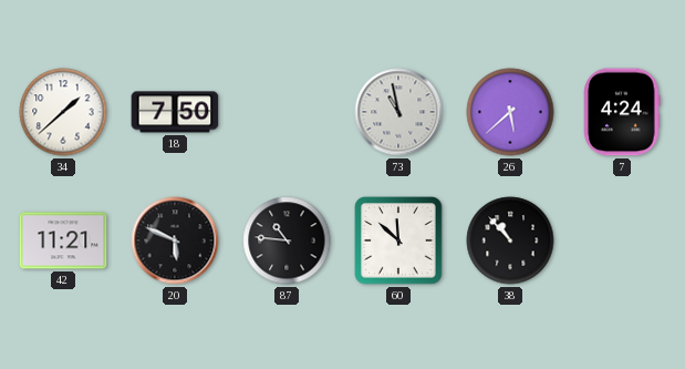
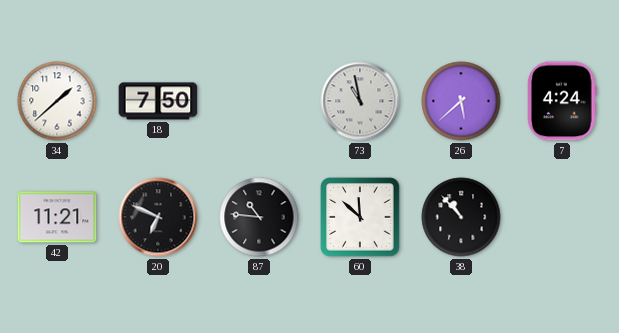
20: 5:49 -> 6:49
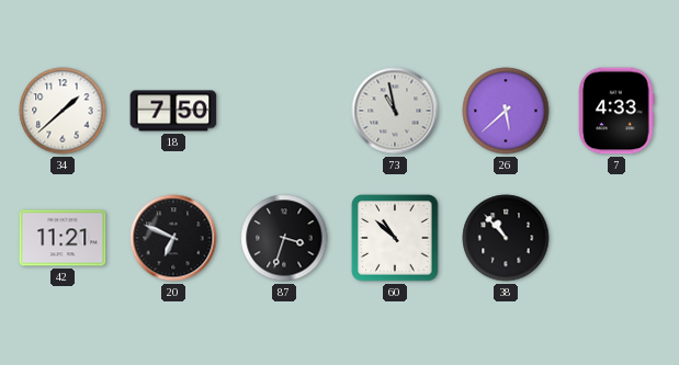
7: 4:24 -> 4:33
87: 10:46 -> 3:33
60: 11:52 -> 10:52
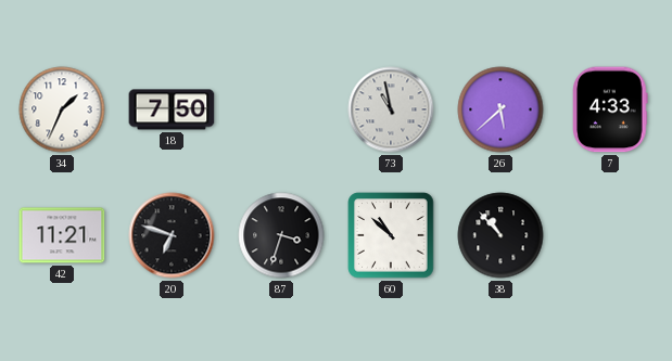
34: 1:38 -> 1:34
20: 6:49 -> 6:48
